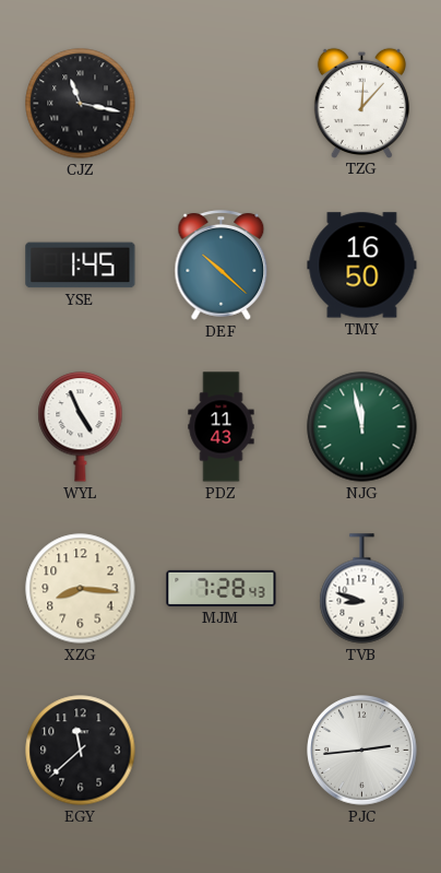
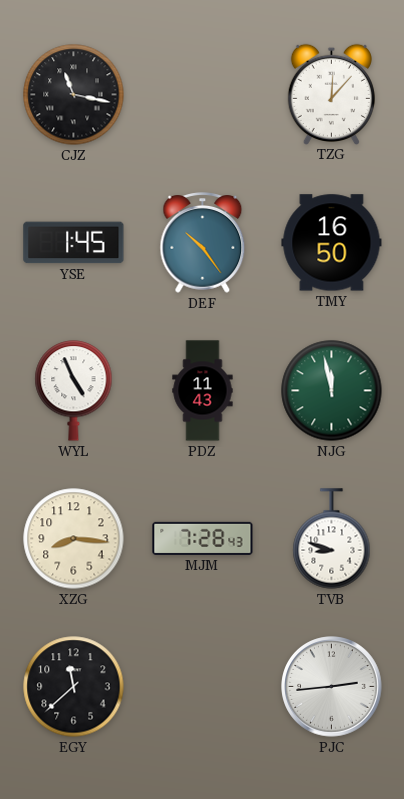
DEF: 10:22 -> 10:24
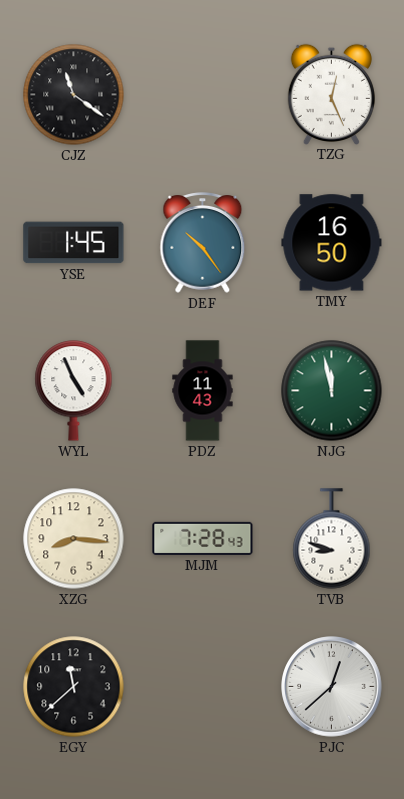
CJZ: 11:17 -> 11:21
TZG: 12:07 -> 12:26
PJC: 2:44 -> 12:38
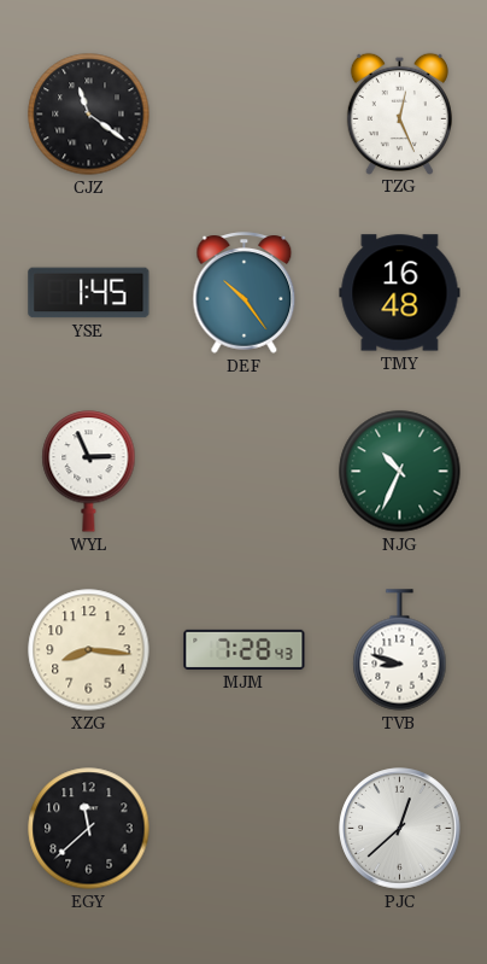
TMY: 16:50 -> 16:48
WYL: 4:56 -> 2:56
PDZ: 11:43 -> none
NJG: 11:58 -> 10:34
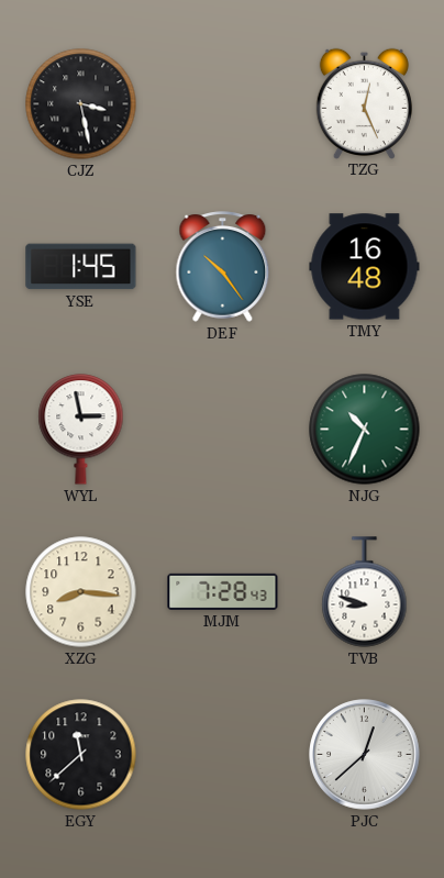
CJZ: 11:21 -> 3:28
WYL: 2:56 -> 2:58
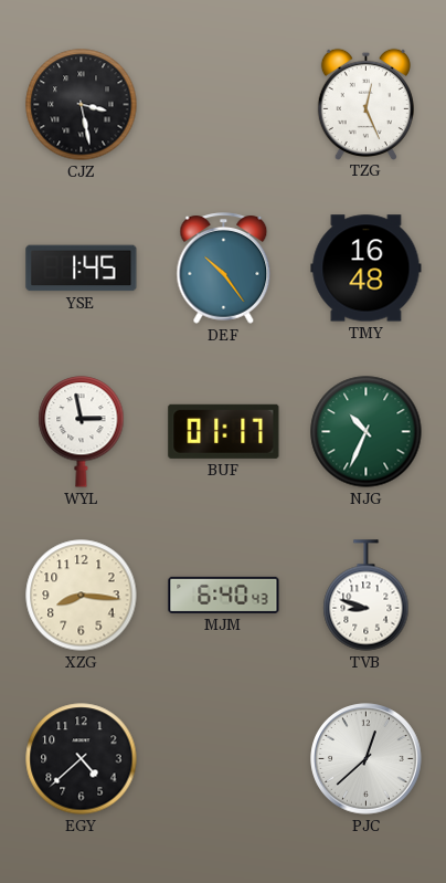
BUF: none -> 01:17
MJM: 7:28 -> 6:40
EGY: 11:38 -> 4:38
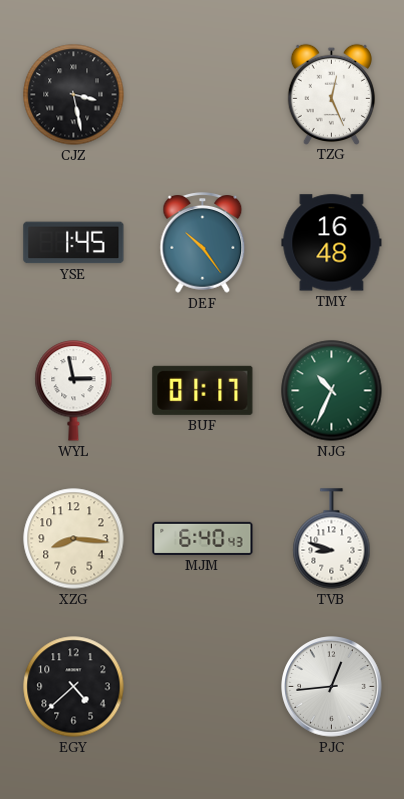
PJC: 12:38 -> 12:44
